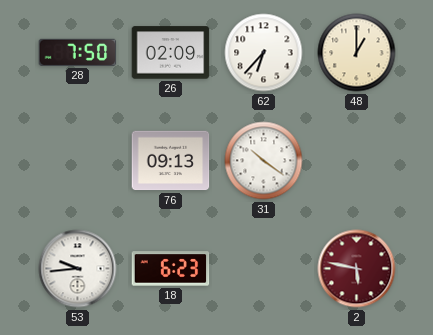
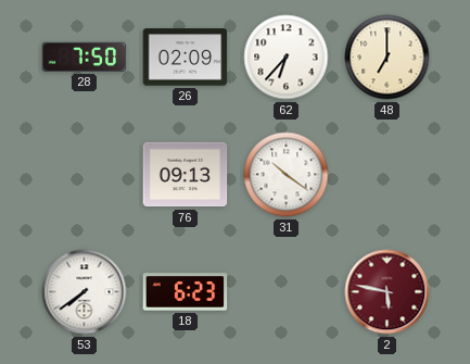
48: 1:00 -> 7:00
53: 9:44 -> 7:39
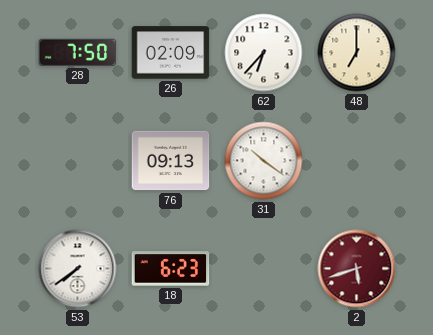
2: 5:47 -> 5:42
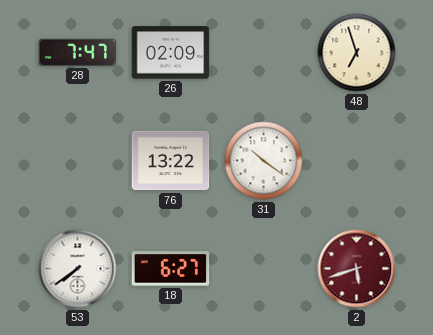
28: 7:50 -> 7:47
62: 6:37 -> none
48: 7:00 -> 6:57
76: 09:13 -> 13:22
18: 6:23 -> 6:27
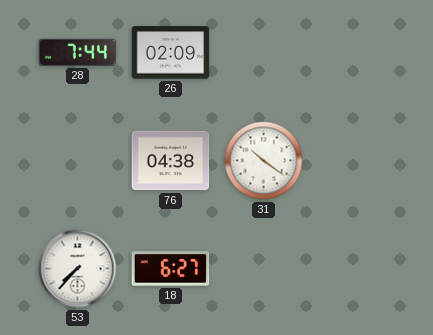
28: 7:47 -> 7:44
48: 6:57 -> none
76: 13:22 -> 04:38
53: 7:39 -> 7:37
2: 5:42 -> none
